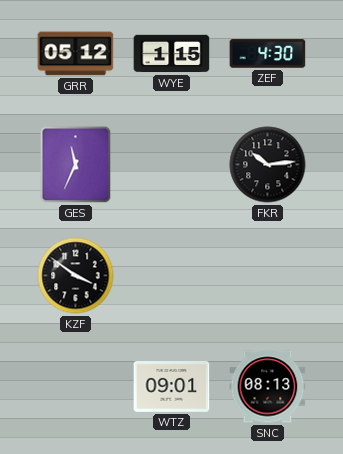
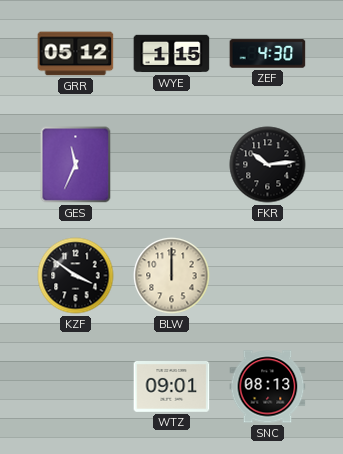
BLW: none -> 12:00
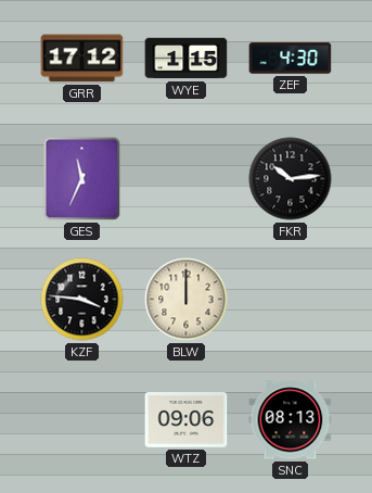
GRR: 05:12 -> 17:12
KZF: 3:51 -> 3:46
WTZ: 09:01 -> 09:06
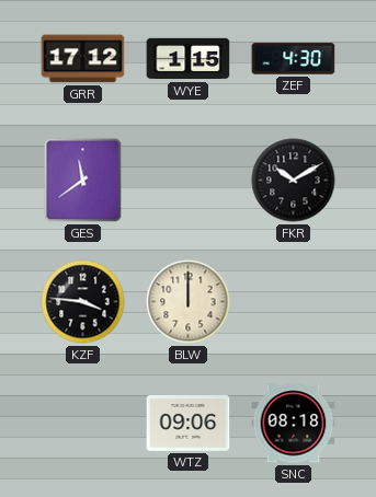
GES: 11:34 -> 11:39
FKR: 10:14 -> 10:10
SNC: 08:13 -> 08:18
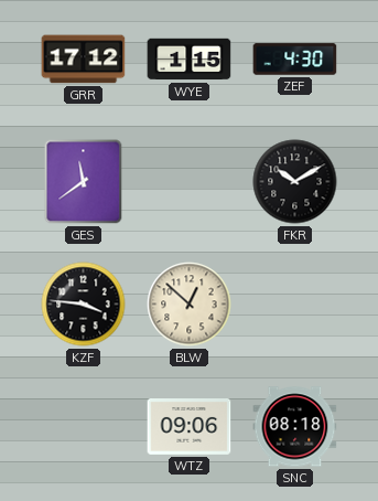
BLW: 12:00 -> 12:52
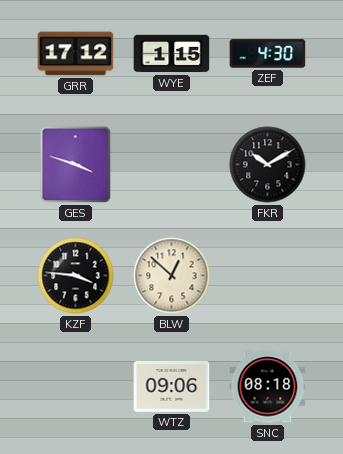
GES: 11:39 -> 3:48
